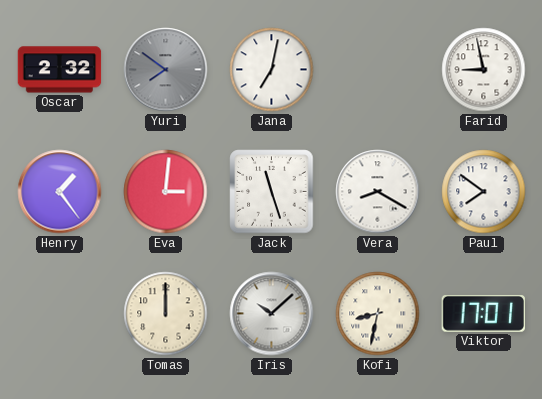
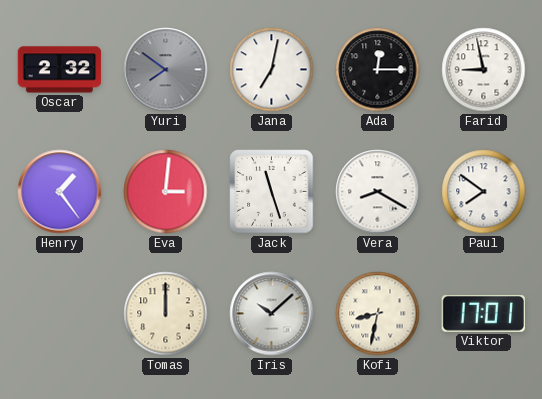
Ada: none -> 12:15
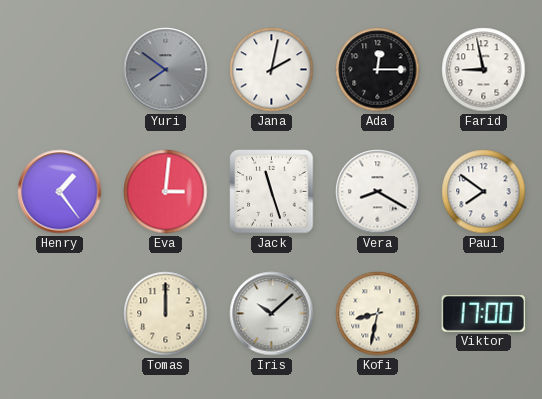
Oscar: 2:32 -> none
Jana: 7:02 -> 2:02
Viktor: 17:01 -> 17:00
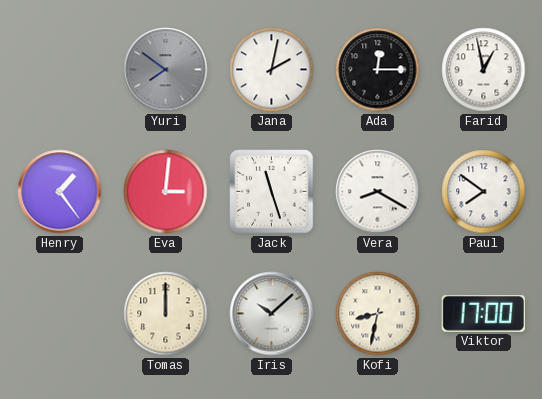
Farid: 8:58 -> 12:58
